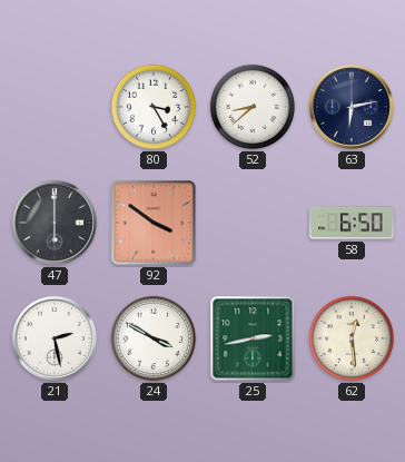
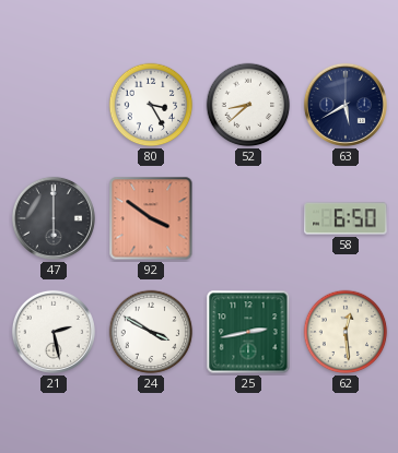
63: 6:13 -> 5:40
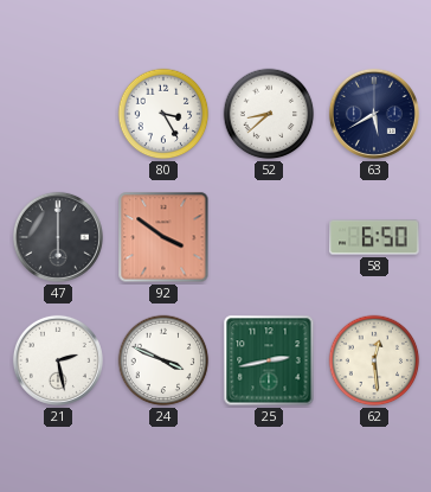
24: 3:50 -> 3:49
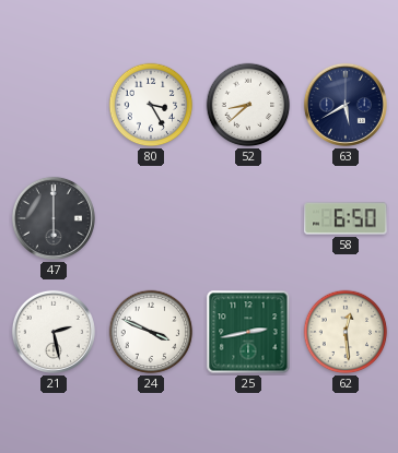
92: 3:51 -> none
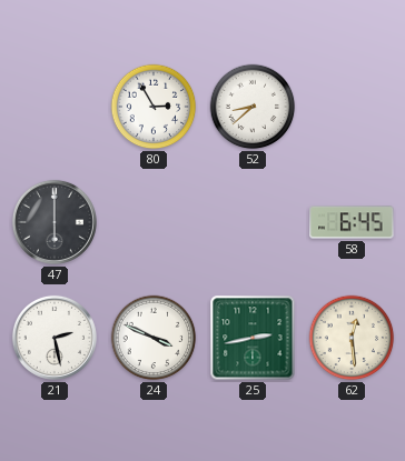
80: 3:25 -> 2:55
63: 5:40 -> none
58: 6:50 -> 6:45
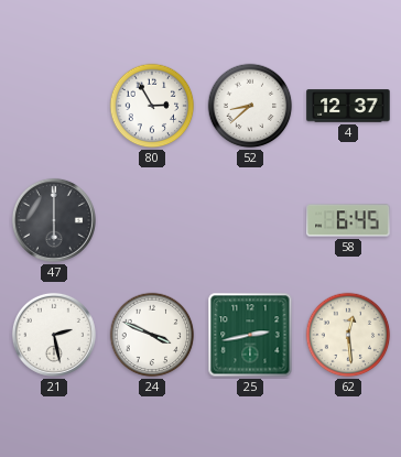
4: none -> 12:37
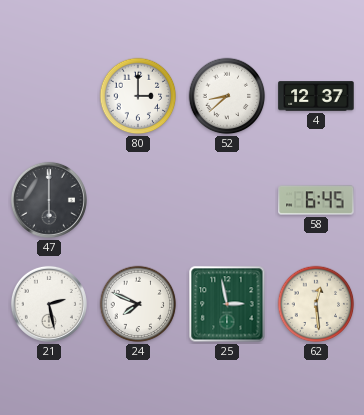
80: 2:55 -> 3:00
24: 3:49 -> 7:49
25: 2:43 -> 2:58
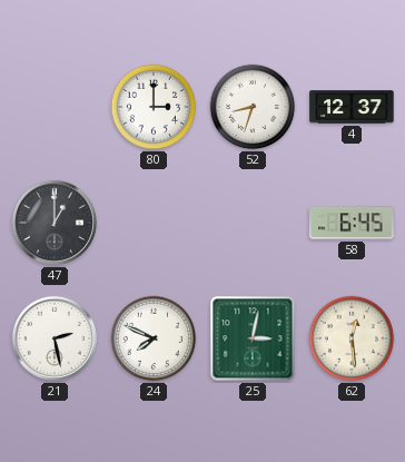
52: 8:38 -> 8:33
47: 6:00 -> 1:00
25: 2:58 -> 3:02
